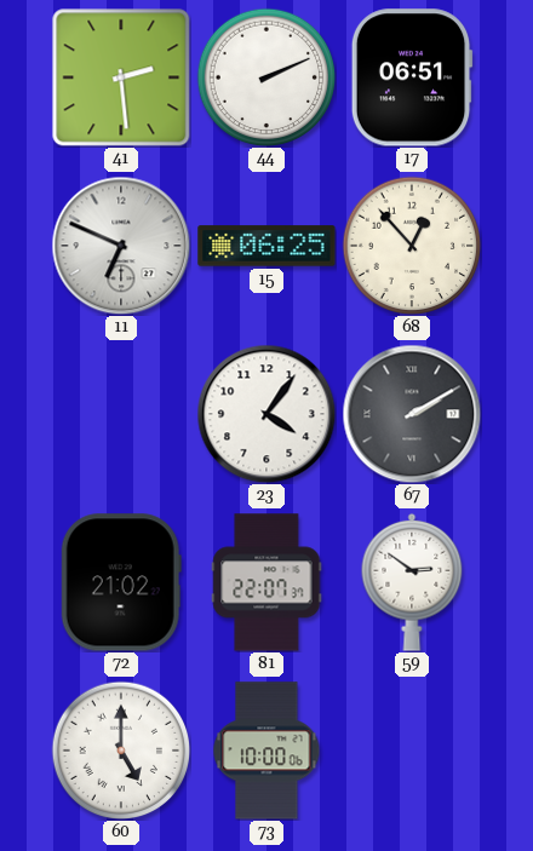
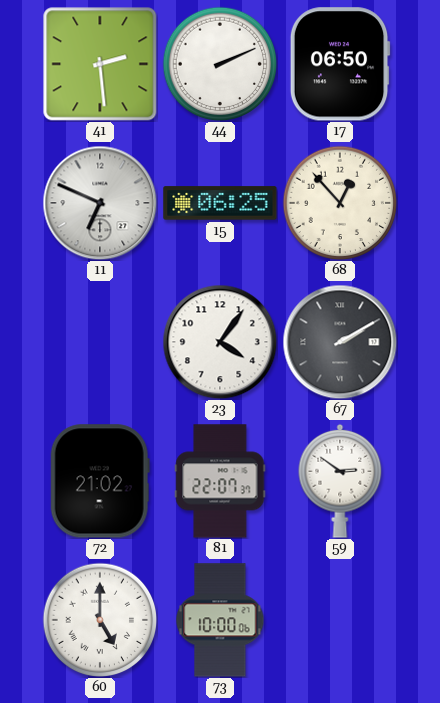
17: 06:51 -> 06:50
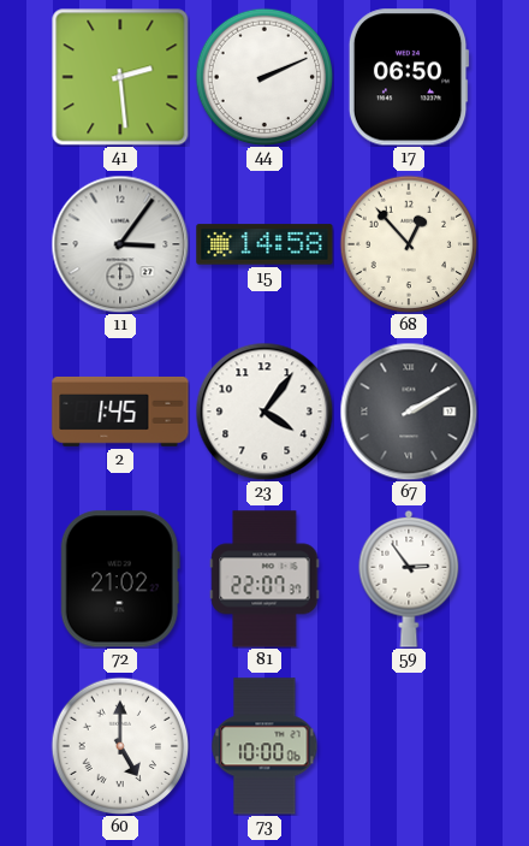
11: 6:49 -> 3:06
15: 06:25 -> 14:58
2: none -> 1:45
59: 2:51 -> 2:54
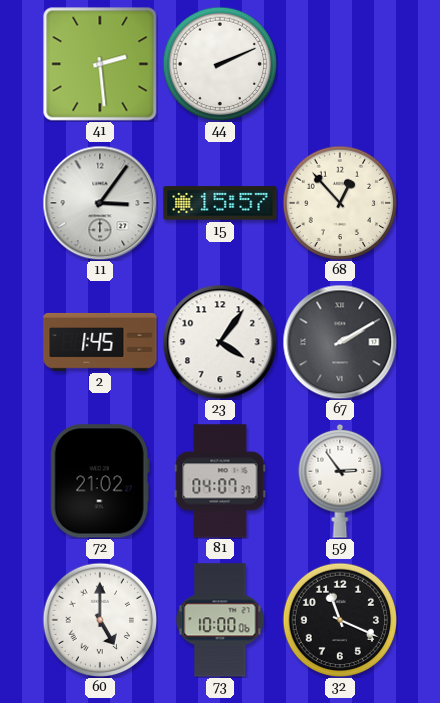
17: 06:50 -> none
15: 14:58 -> 15:57
81: 22:07 -> 04:07
32: none -> 11:19
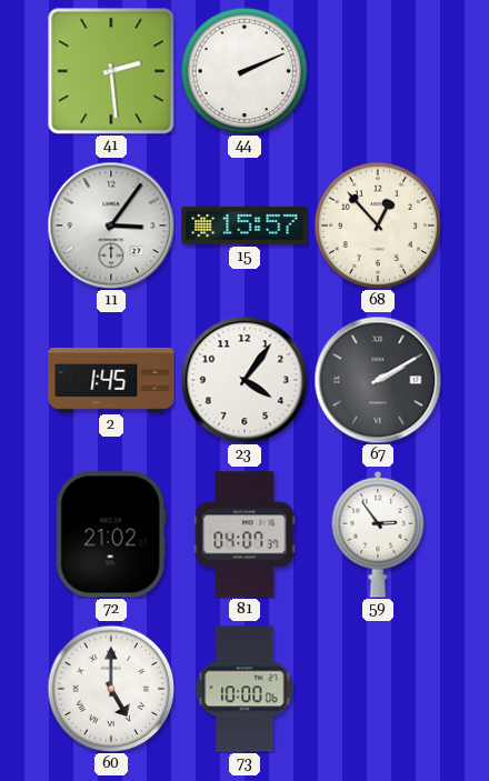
32: 11:19 -> none
